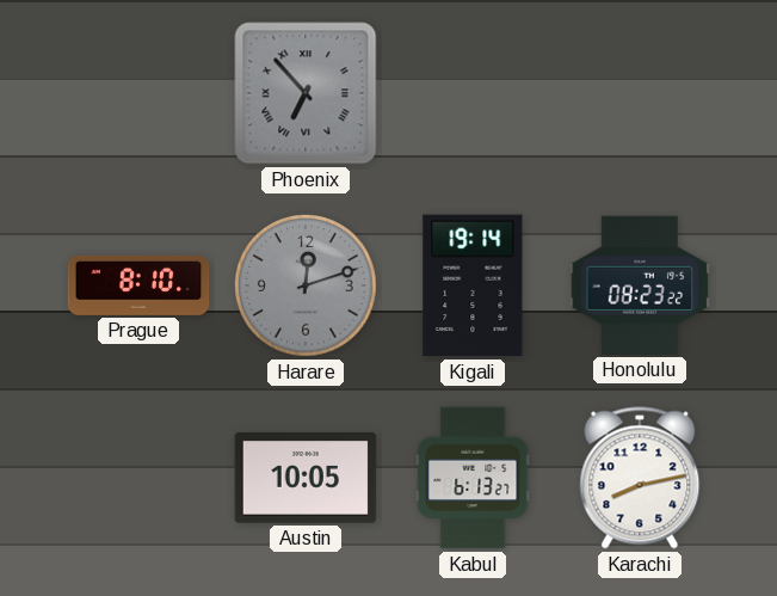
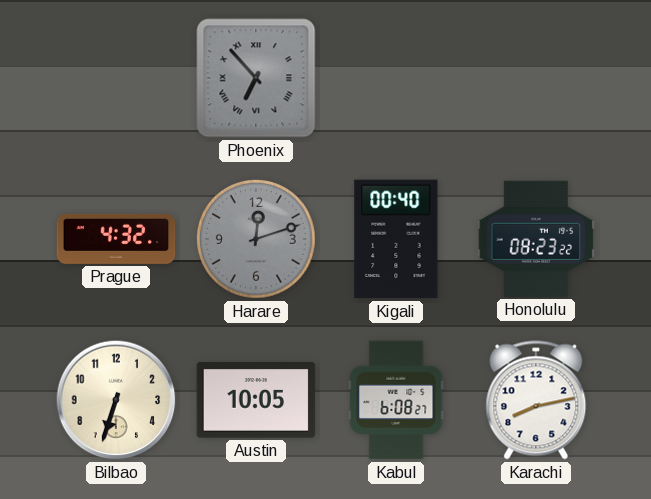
Prague: 8:10 -> 4:32
Kigali: 19:14 -> 00:40
Bilbao: none -> 6:33
Kabul: 6:13 -> 6:08
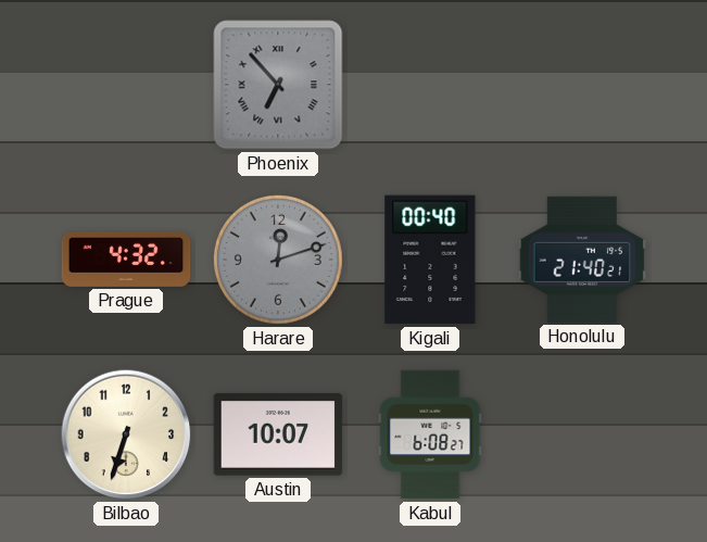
Honolulu: 08:23 -> 21:40
Austin: 10:05 -> 10:07
Karachi: 8:13 -> none
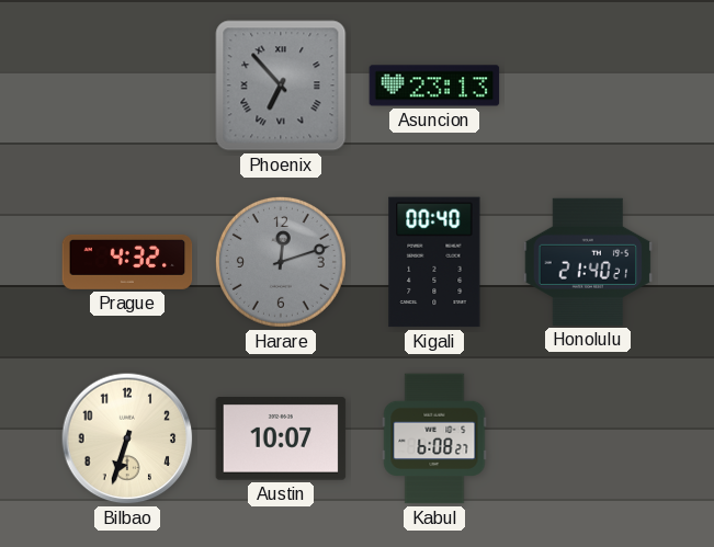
Asuncion: none -> 23:13
